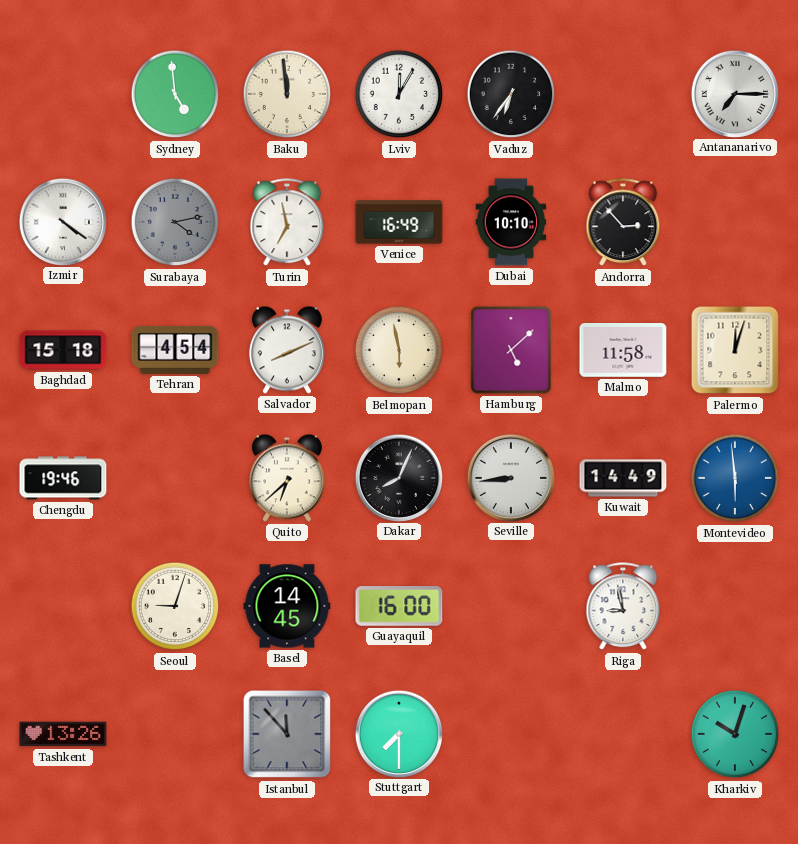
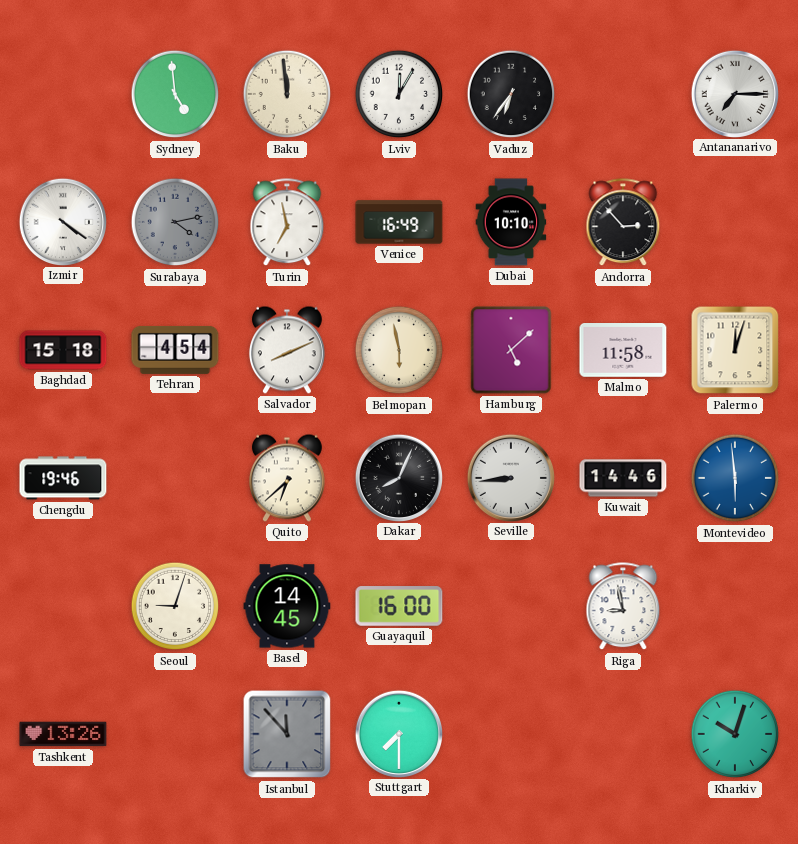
Kuwait: 14:49 -> 14:46
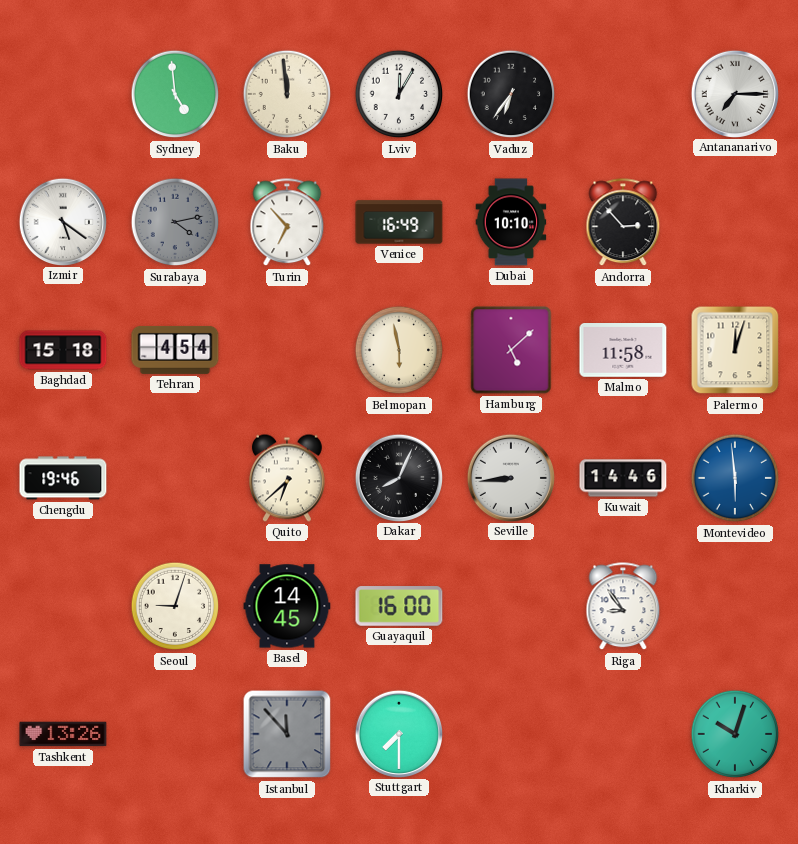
Izmir: 4:21 -> 5:21
Turin: 6:58 -> 6:53
Salvador: 8:11 -> none
Riga: 8:58 -> 8:54
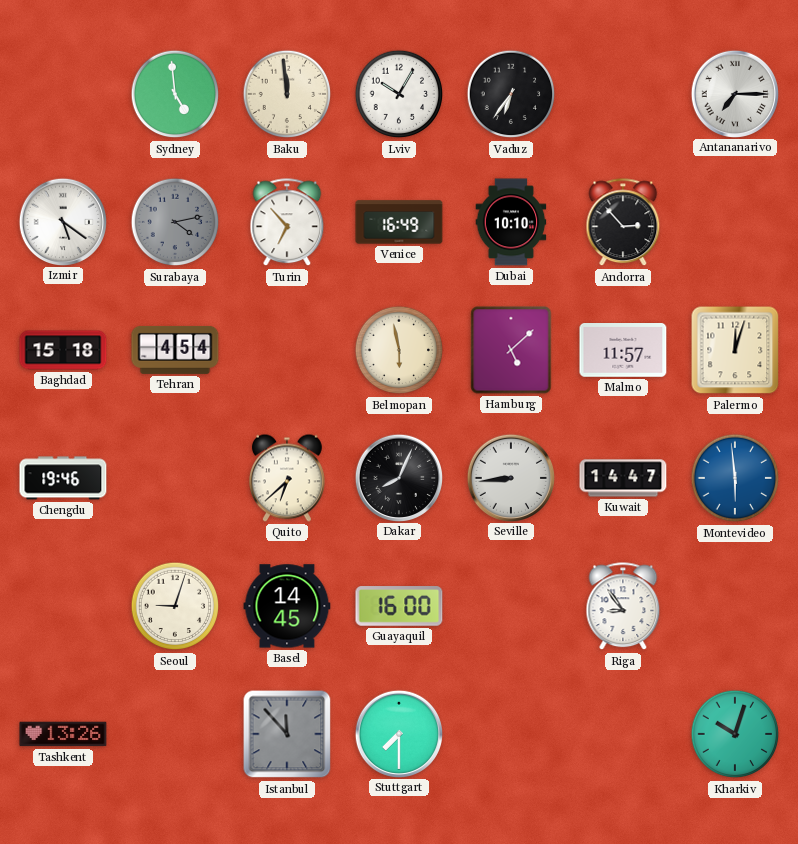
Lviv: 12:05 -> 10:05
Malmo: 11:58 -> 11:57
Kuwait: 14:46 -> 14:47
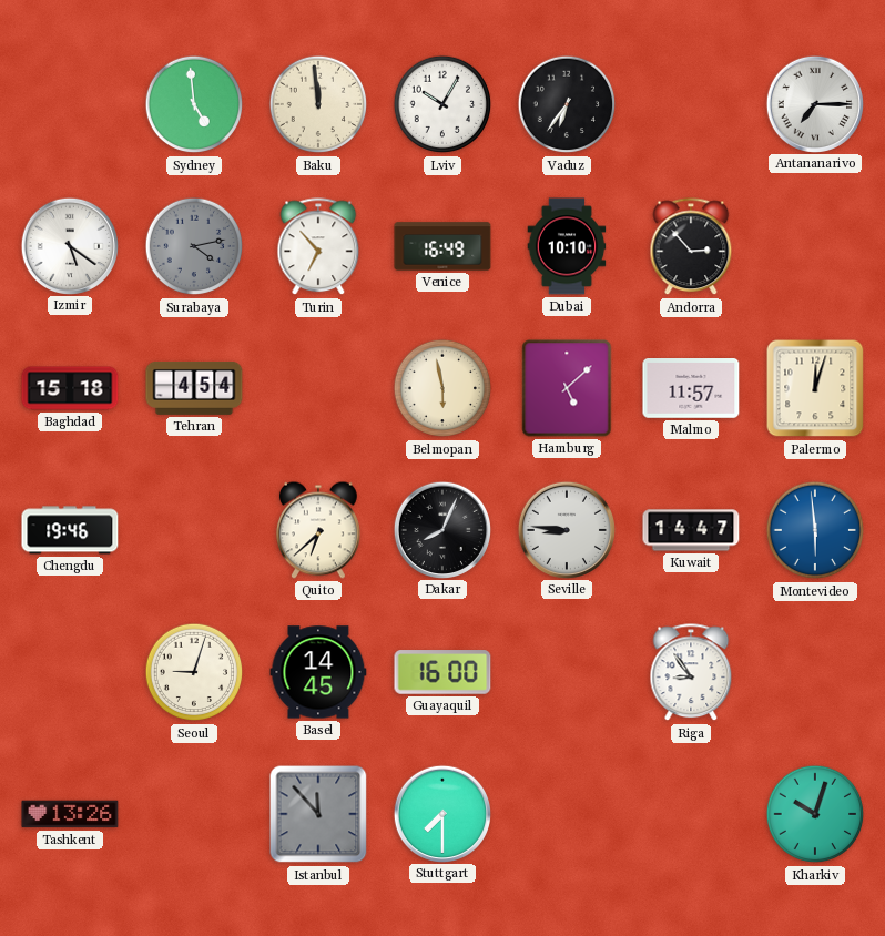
Seville: 8:44 -> 8:46
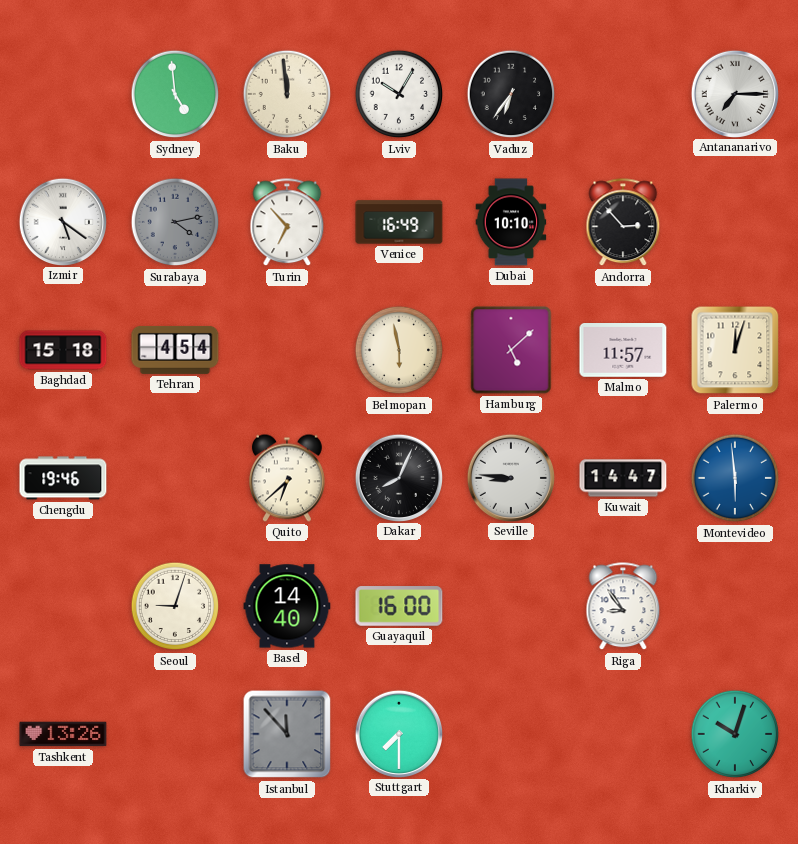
Basel: 14:45 -> 14:40
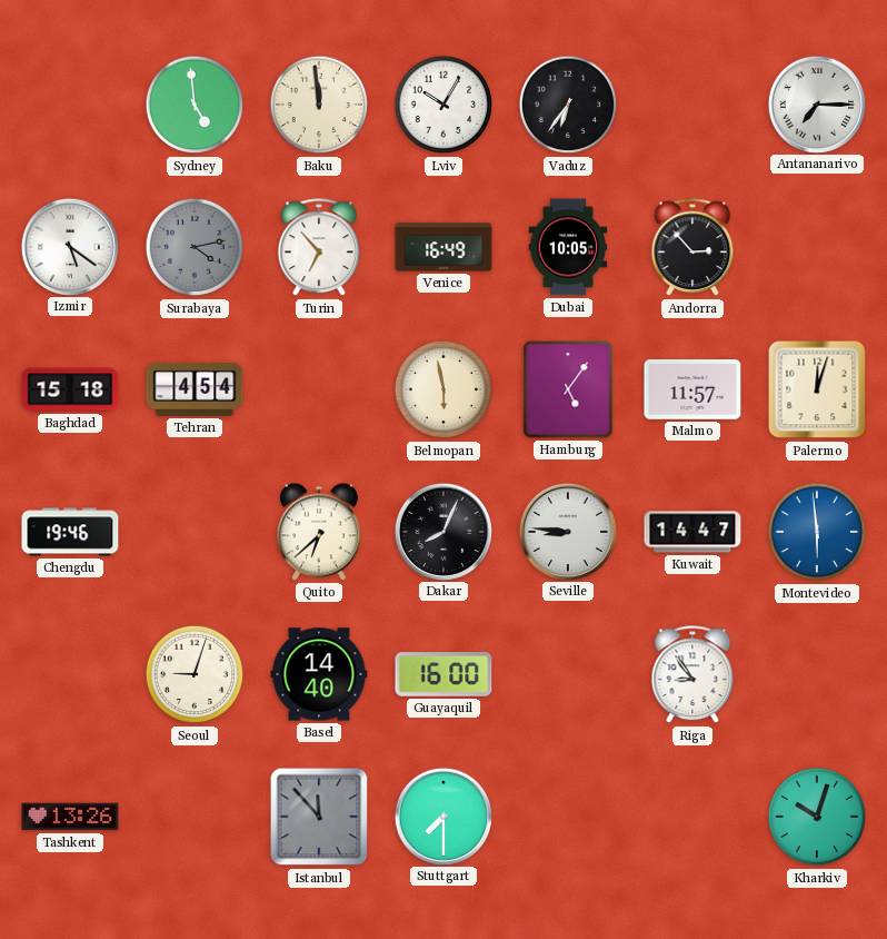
Dubai: 10:10 -> 10:05
Hamburg: 5:08 -> 5:06
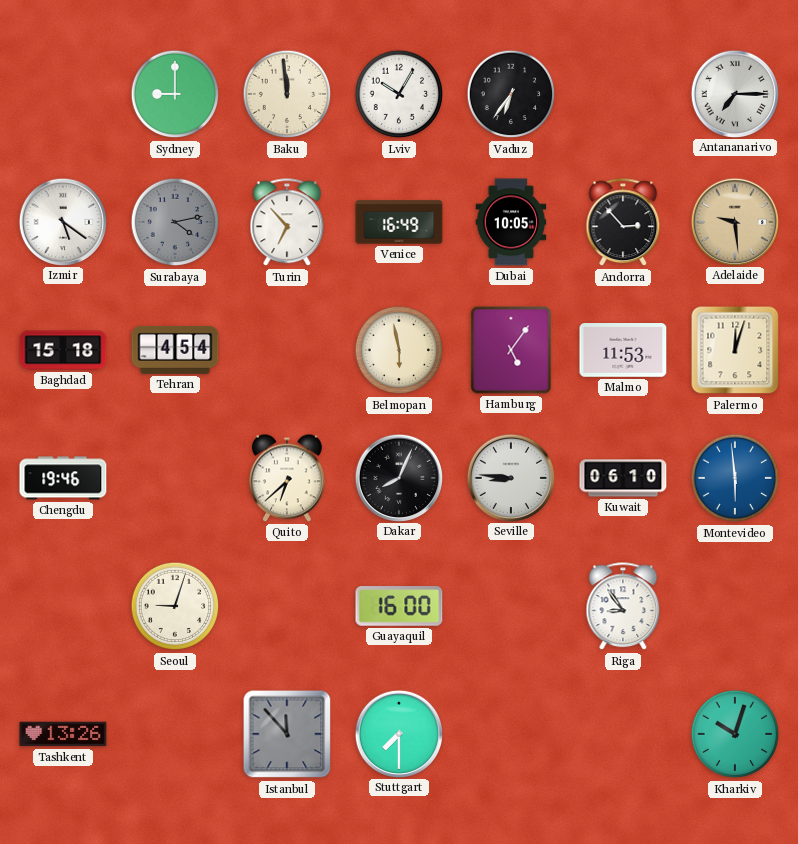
Sydney: 4:59 -> 9:00
Adelaide: none -> 9:29
Malmo: 11:57 -> 11:53
Kuwait: 14:47 -> 06:10
Basel: 14:40 -> none
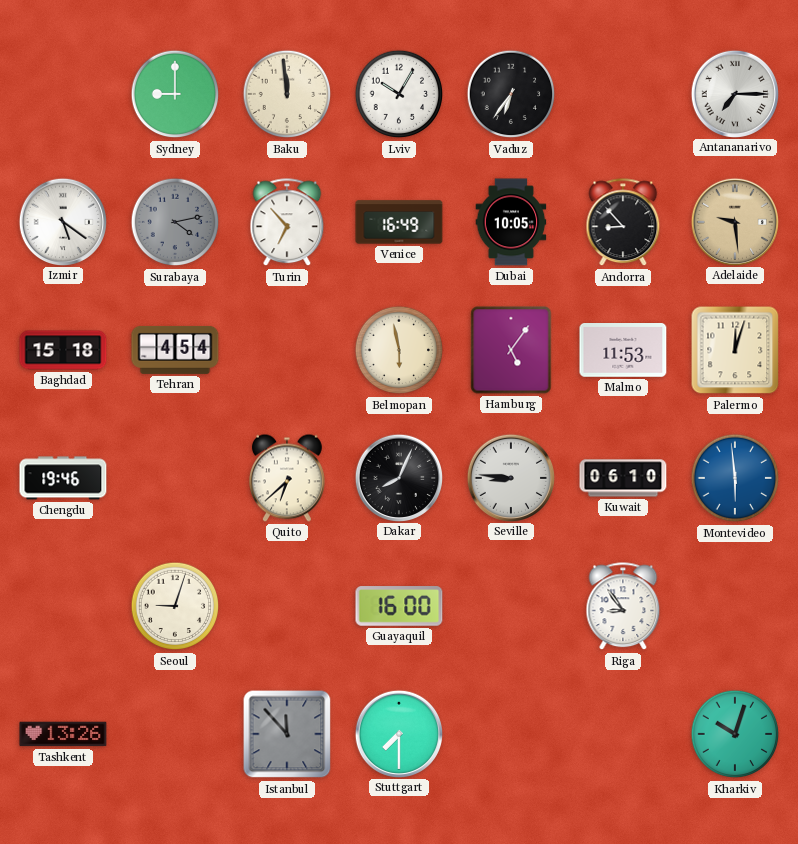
Andorra: 2:53 -> 8:53
